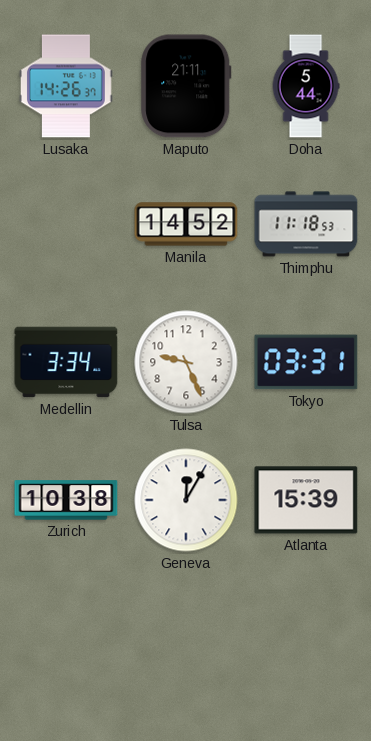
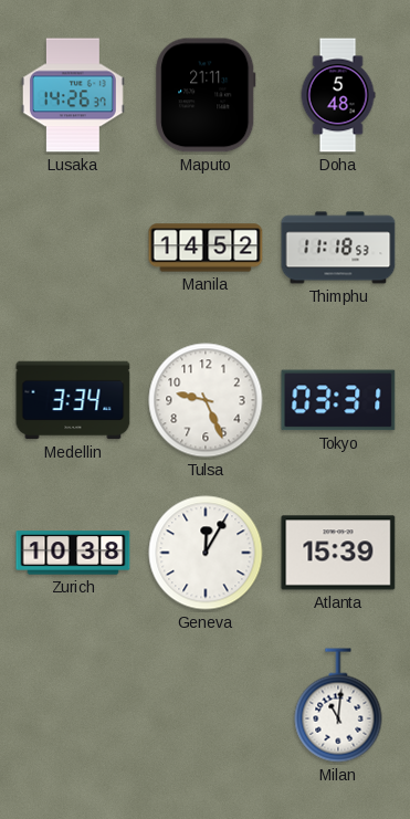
Doha: 5:44 -> 5:48
Milan: none -> 11:01
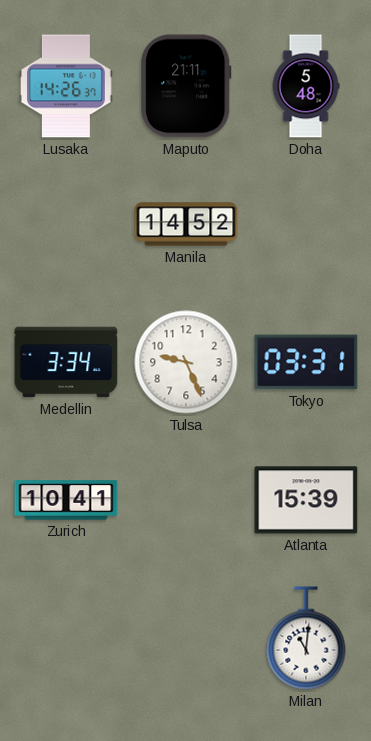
Thimphu: 11:18 -> none
Zurich: 10:38 -> 10:41
Geneva: 12:05 -> none
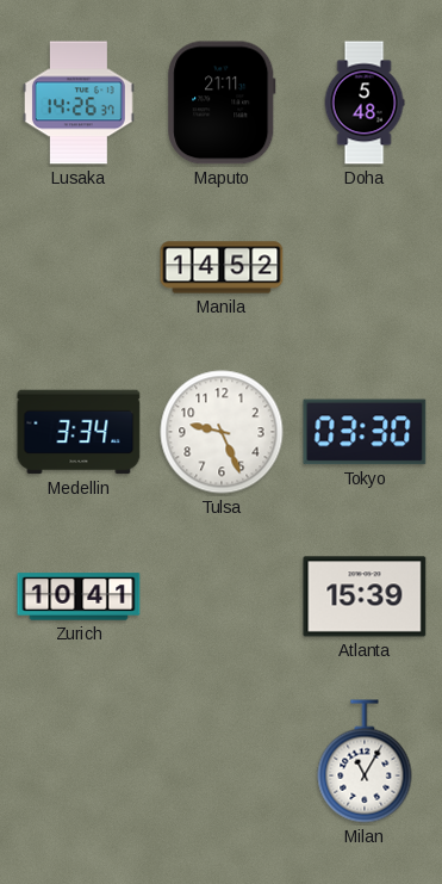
Tokyo: 03:31 -> 03:30
Milan: 11:01 -> 11:05
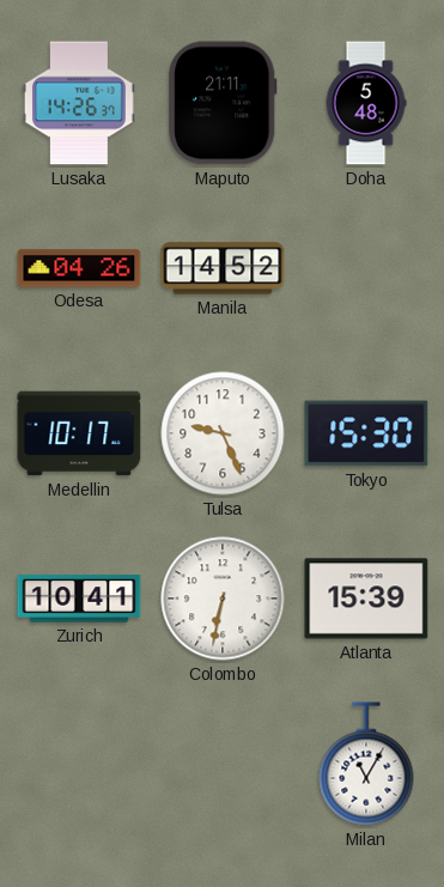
Odesa: none -> 04:26
Medellin: 3:34 -> 10:17
Tokyo: 03:30 -> 15:30
Colombo: none -> 6:32
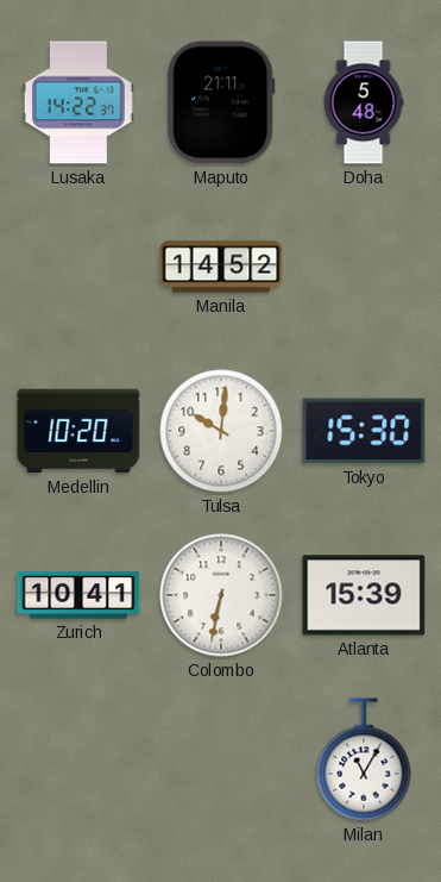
Lusaka: 14:26 -> 14:22
Odesa: 04:26 -> none
Medellin: 10:17 -> 10:20
Tulsa: 9:26 -> 10:01
